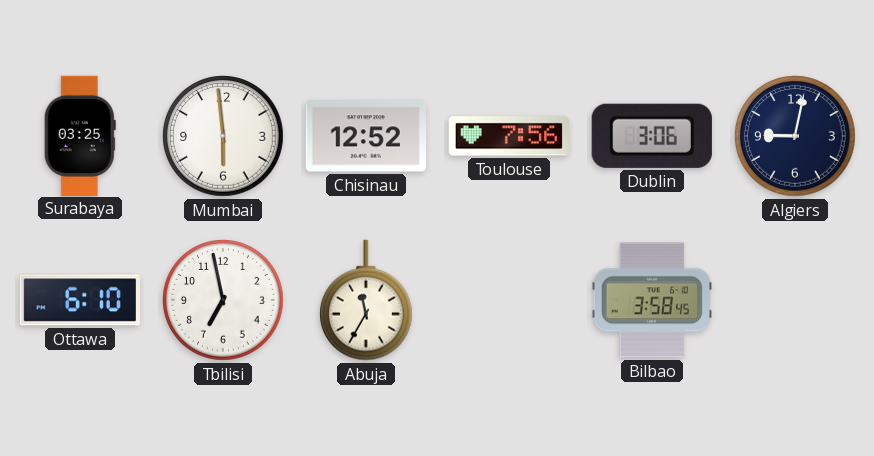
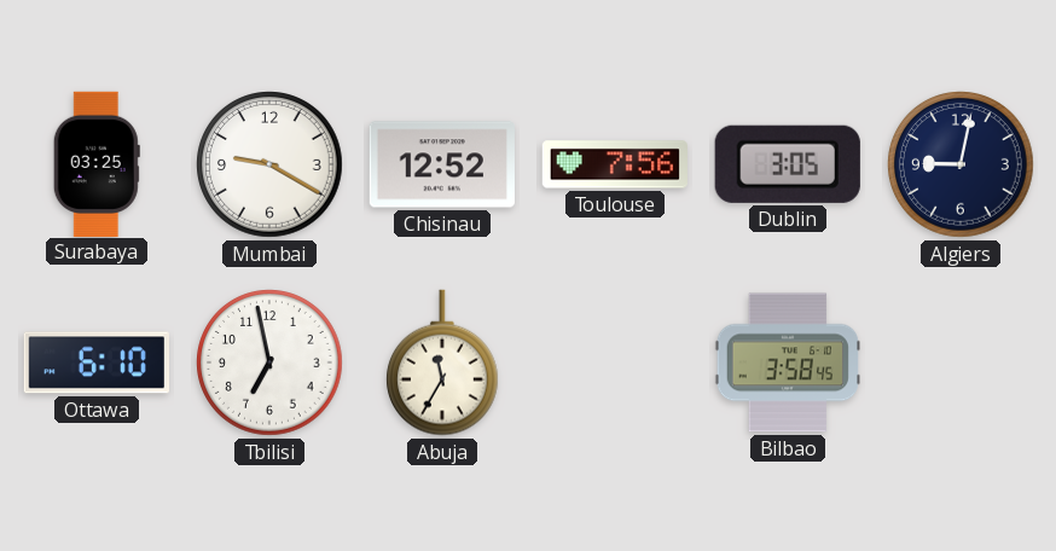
Mumbai: 5:59 -> 9:20
Dublin: 3:06 -> 3:05
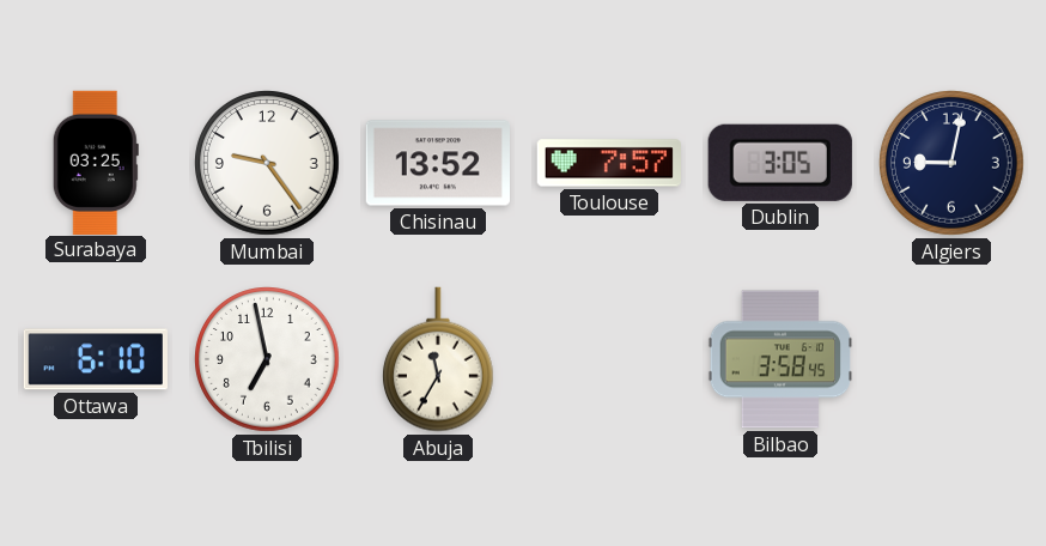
Mumbai: 9:20 -> 9:24
Chisinau: 12:52 -> 13:52
Toulouse: 7:56 -> 7:57
